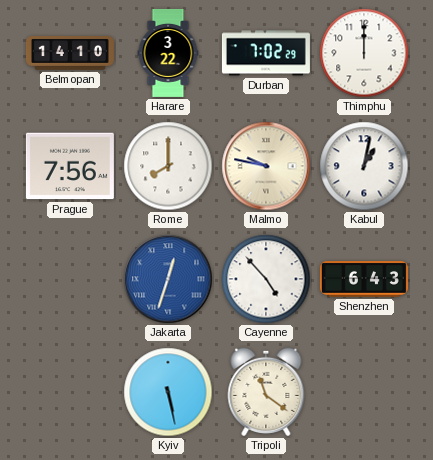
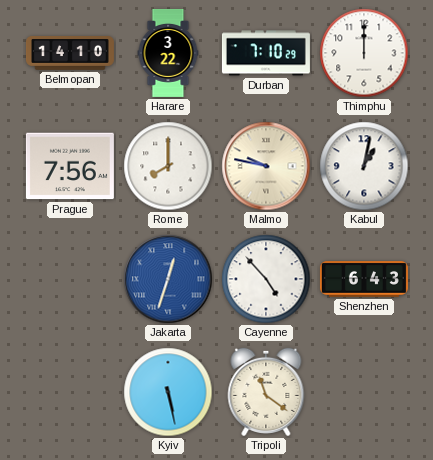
Durban: 7:02 -> 7:10
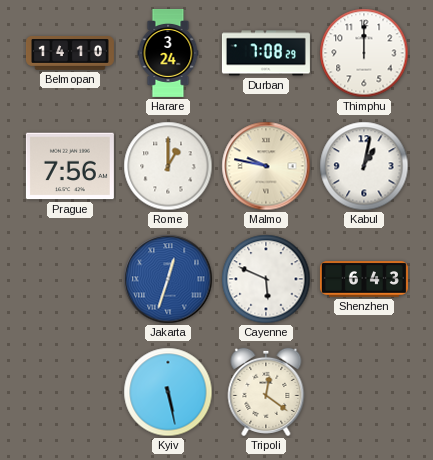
Harare: 3:22 -> 3:24
Durban: 7:10 -> 7:08
Rome: 8:00 -> 1:00
Cayenne: 4:53 -> 5:49
Tripoli: 11:21 -> 12:21
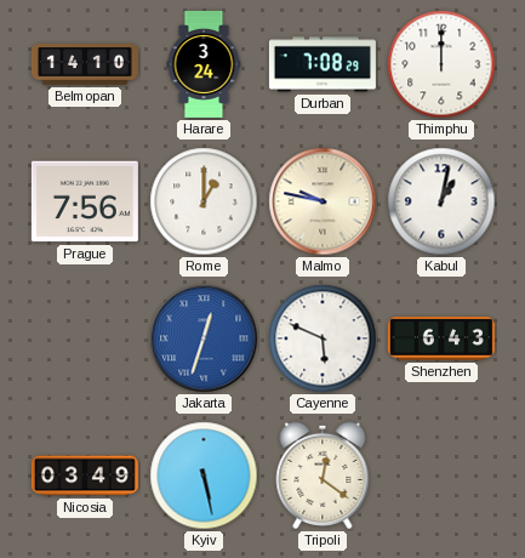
Nicosia: none -> 03:49
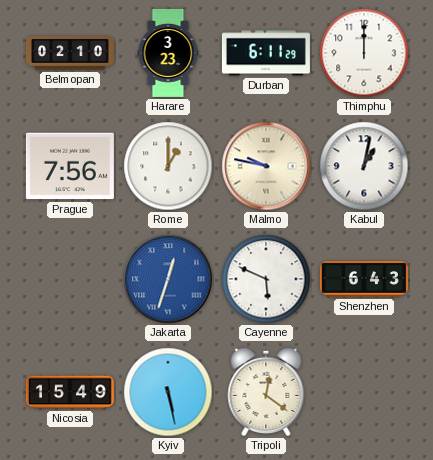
Belmopan: 14:10 -> 02:10
Harare: 3:24 -> 3:23
Durban: 7:08 -> 6:11
Nicosia: 03:49 -> 15:49
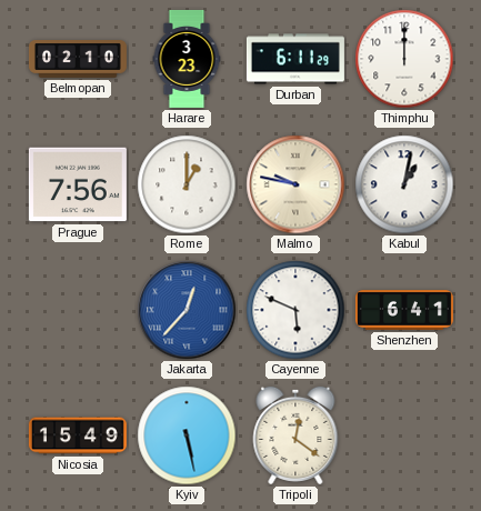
Jakarta: 12:33 -> 12:37
Shenzhen: 6:43 -> 6:41
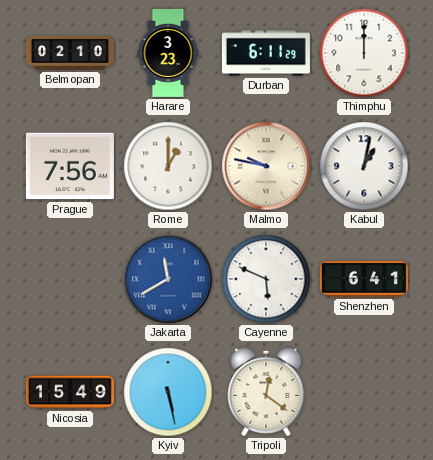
Jakarta: 12:37 -> 11:40
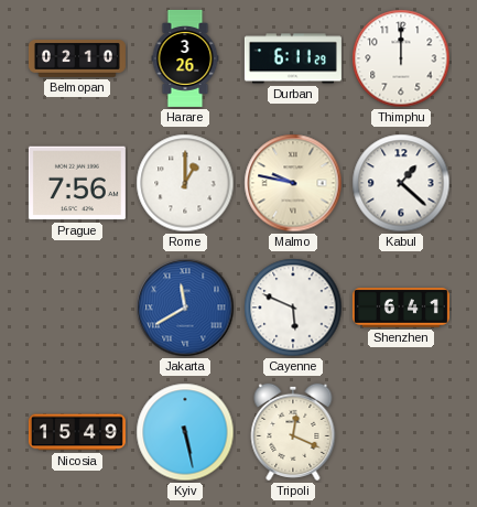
Harare: 3:23 -> 3:26
Kabul: 1:02 -> 1:22
Tripoli: 12:21 -> 12:19
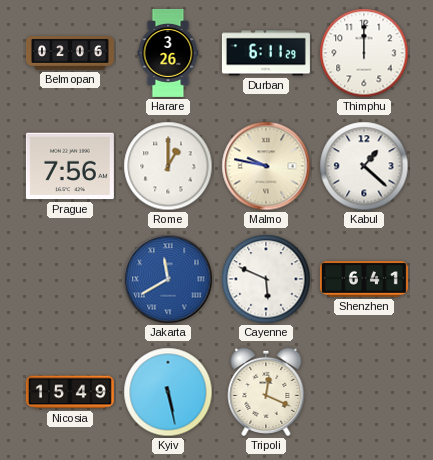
Belmopan: 02:10 -> 02:06
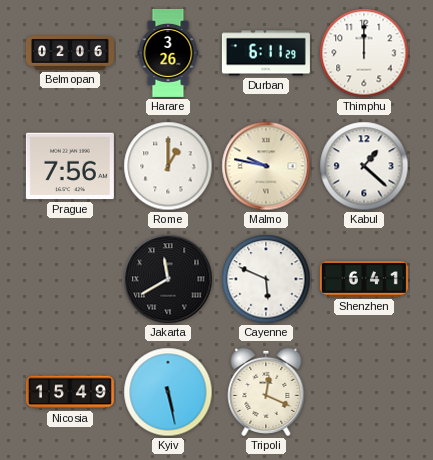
Jakarta dial: blue -> black
